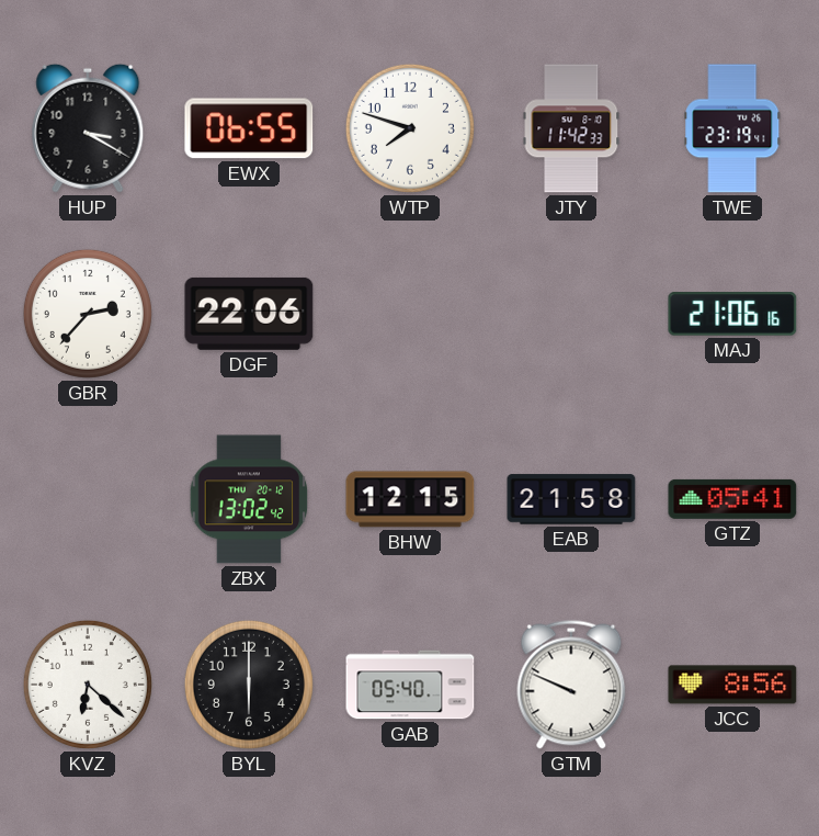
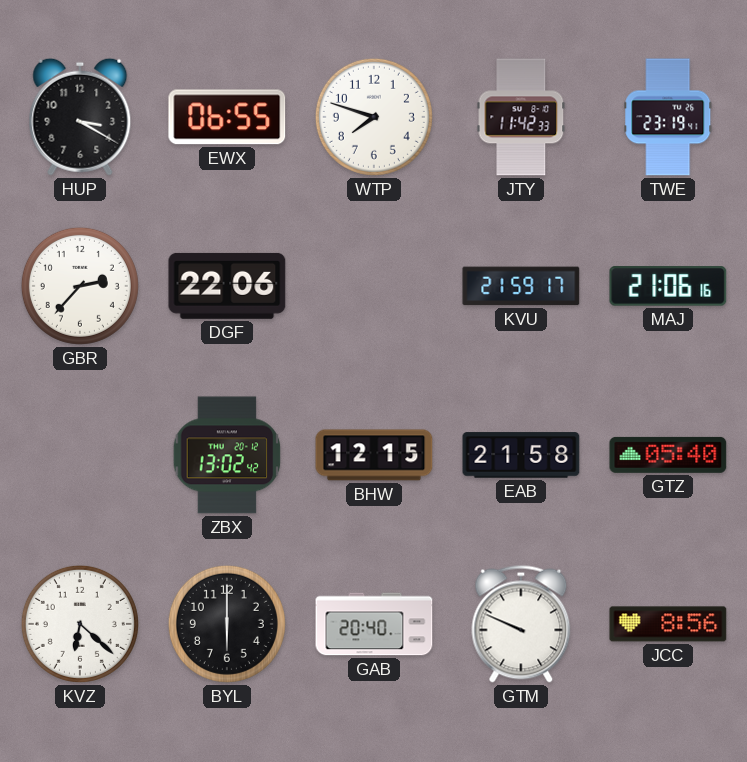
KVU: none -> 21:59
GTZ: 05:41 -> 05:40
GAB: 05:40 -> 20:40
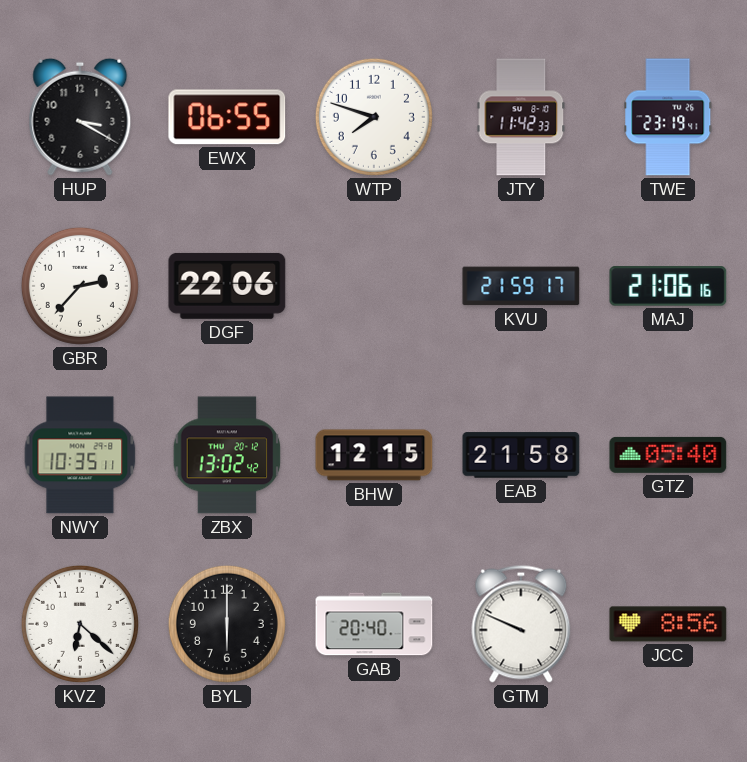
NWY: none -> 10:35
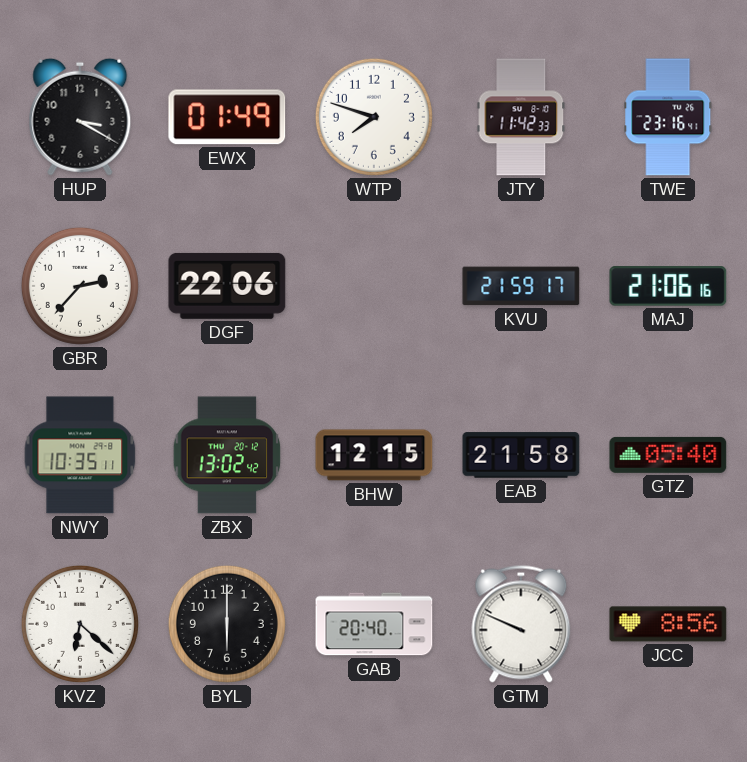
EWX: 06:55 -> 01:49
TWE: 23:19 -> 23:16
